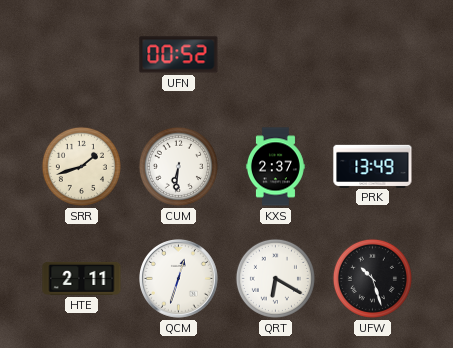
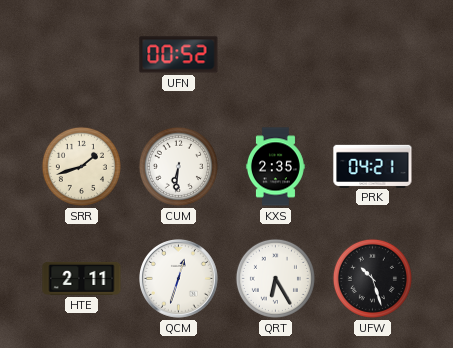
KXS: 2:37 -> 2:35
PRK: 13:49 -> 04:21
QRT: 6:20 -> 6:25
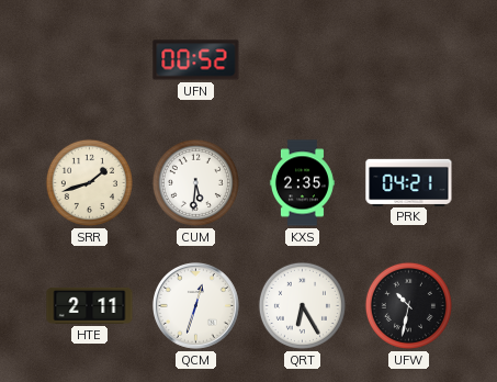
CUM: 6:31 -> 5:31
UFW: 10:27 -> 10:32
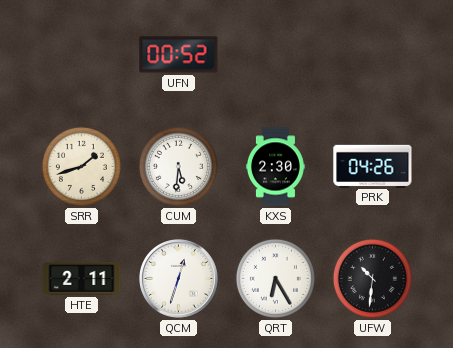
KXS: 2:35 -> 2:30
PRK: 04:21 -> 04:26
UFW: 10:32 -> 10:31
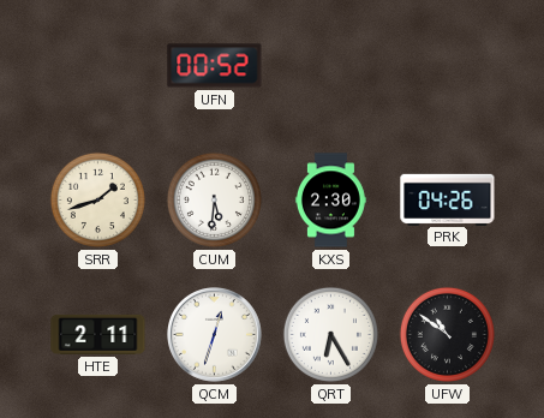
UFW: 10:31 -> 10:51
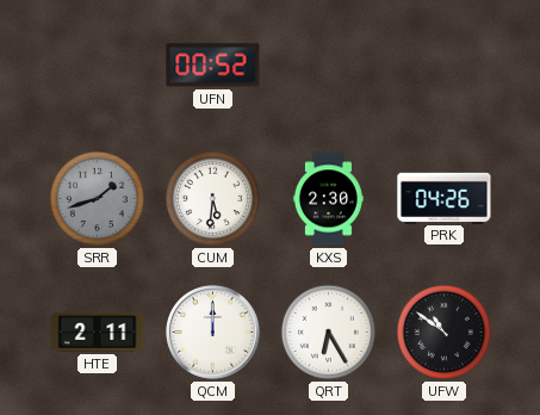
SRR dial: cream -> grey
QCM: 12:33 -> 12:00
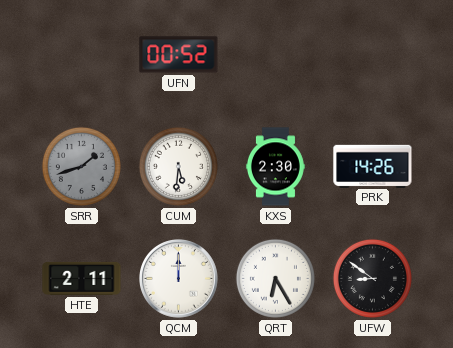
PRK: 04:26 -> 14:26
UFW: 10:51 -> 8:51
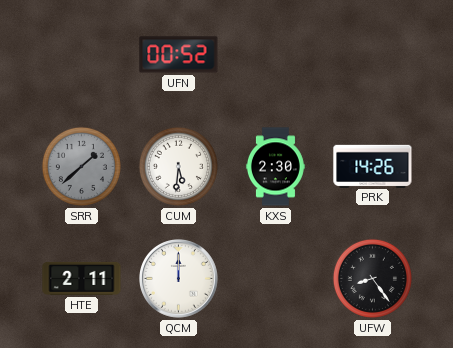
SRR: 1:42 -> 1:38
QRT: 6:25 -> none
UFW: 8:51 -> 8:24
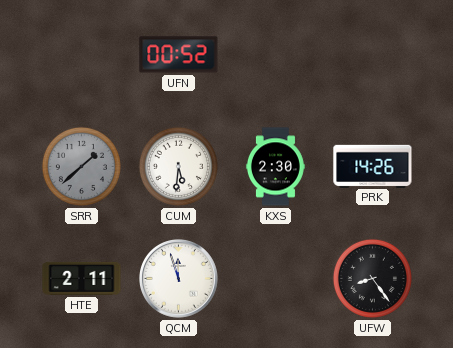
QCM: 12:00 -> 11:57
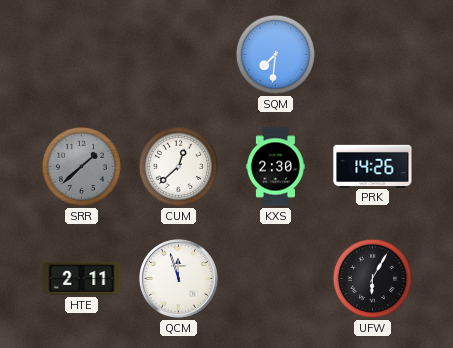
UFN: 00:52 -> none
SQM: none -> 7:31
CUM: 5:31 -> 12:38
UFW: 8:24 -> 6:05
